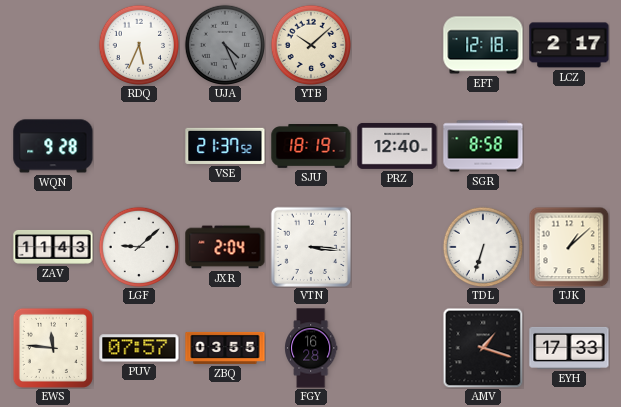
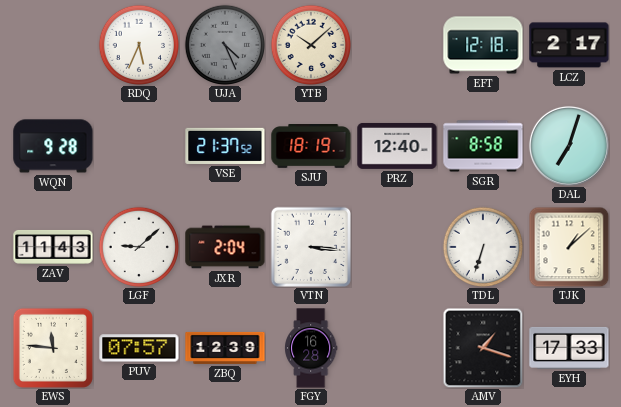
DAL: none -> 7:03
ZBQ: 03:55 -> 12:39
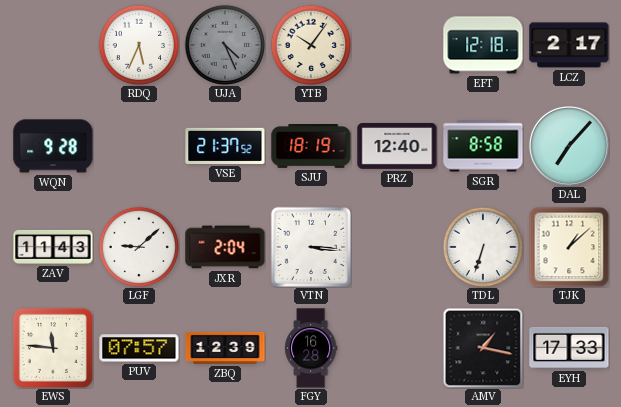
YTB: 10:08 -> 10:06
DAL: 7:03 -> 7:07
AMV: 1:18 -> 1:17
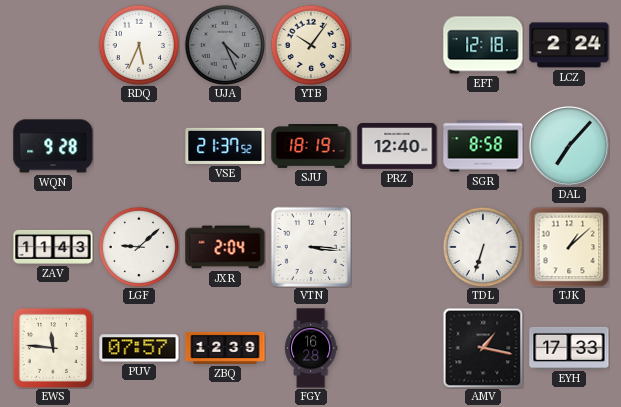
LCZ: 2:17 -> 2:24
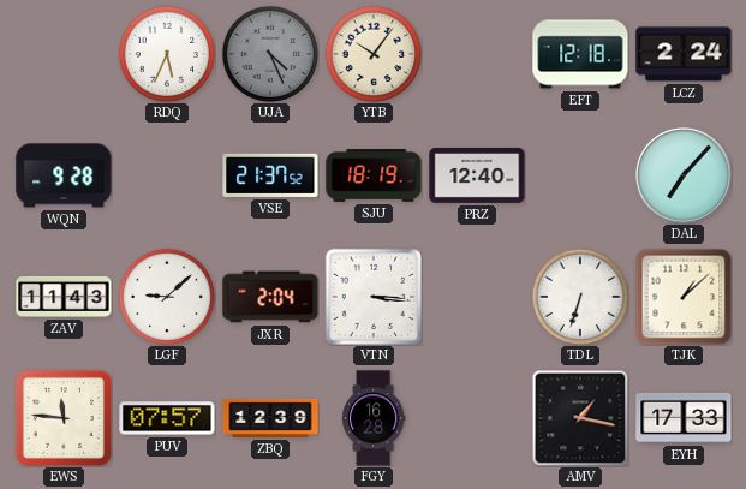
SGR: 8:58 -> none
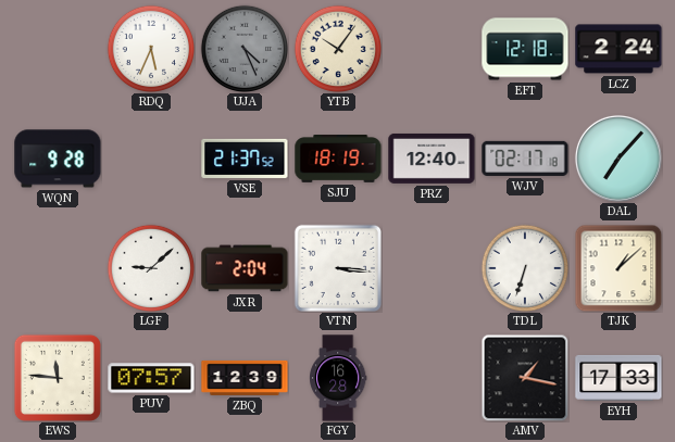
WJV: none -> 02:17
ZAV: 11:43 -> none
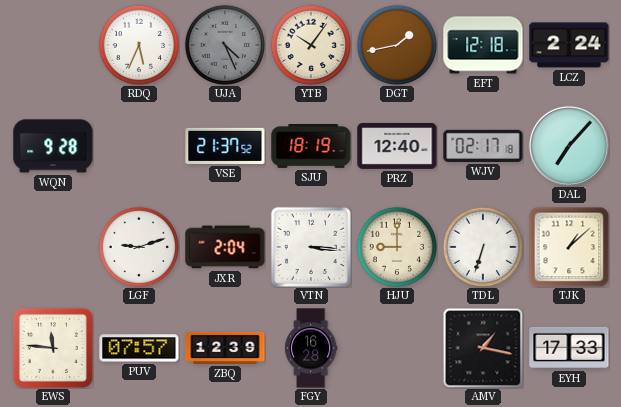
DGT: none -> 1:43
LGF: 9:08 -> 9:12
HJU: none -> 9:00
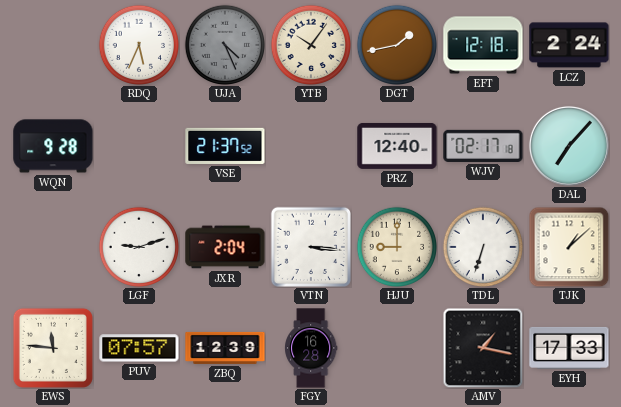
SJU: 18:19 -> none
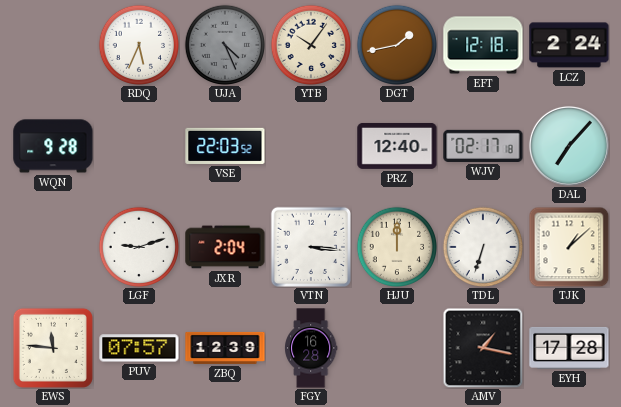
VSE: 21:37 -> 22:03
HJU: 9:00 -> 12:00
EYH: 17:33 -> 17:28
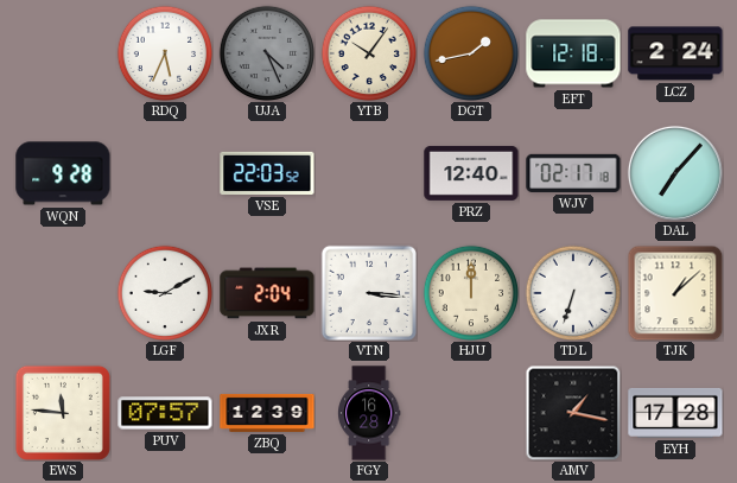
LGF: 9:12 -> 9:10
